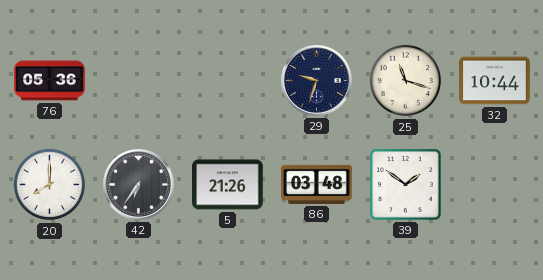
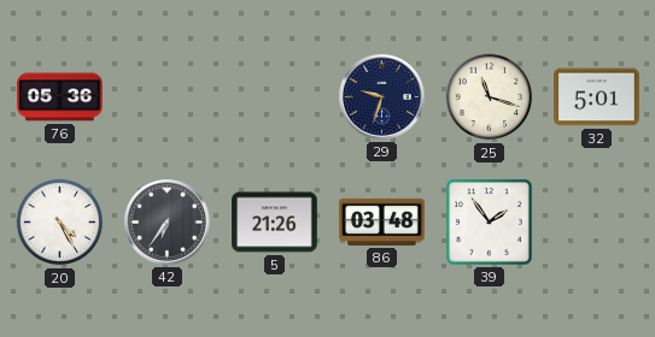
32: 10:44 -> 5:01
20: 8:00 -> 4:25
39: 1:51 -> 1:54
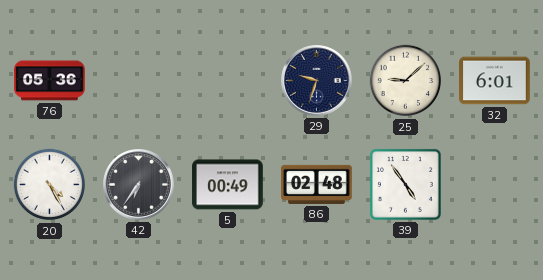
25: 11:18 -> 9:08
32: 5:01 -> 6:01
5: 21:26 -> 00:49
86: 03:48 -> 02:48
39: 1:54 -> 4:54
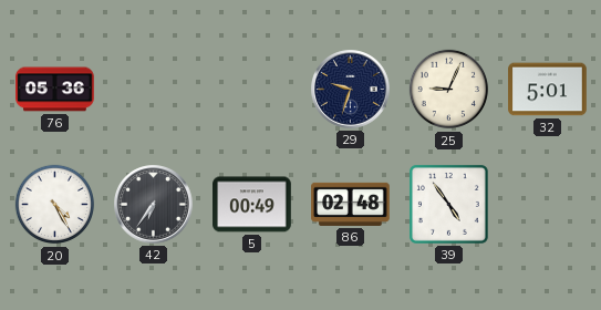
25: 9:08 -> 9:04
32: 6:01 -> 5:01
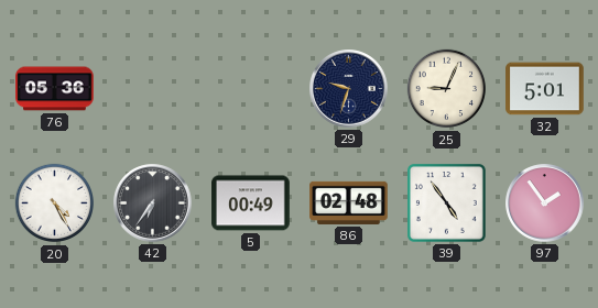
97: none -> 1:54
